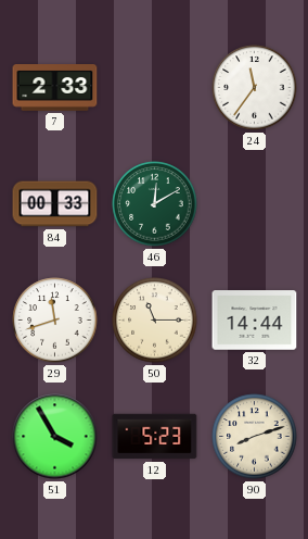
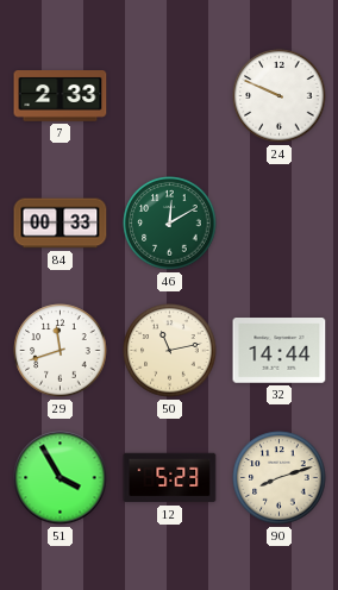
24: 11:36 -> 9:49
50: 11:15 -> 11:13
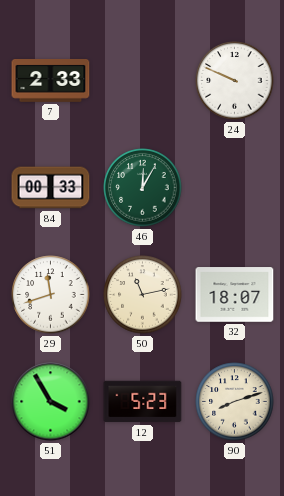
46: 12:10 -> 12:05
32: 14:44 -> 18:07
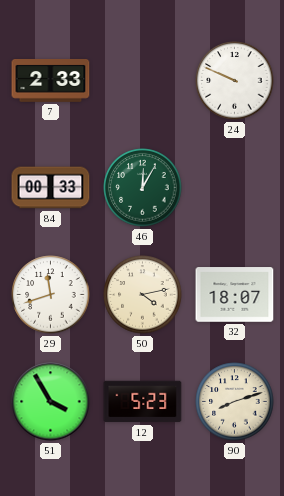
50: 11:13 -> 4:13
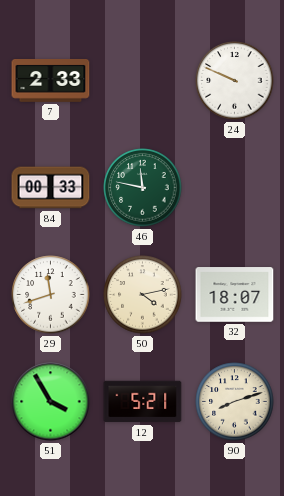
46: 12:05 -> 11:47
12: 5:23 -> 5:21
